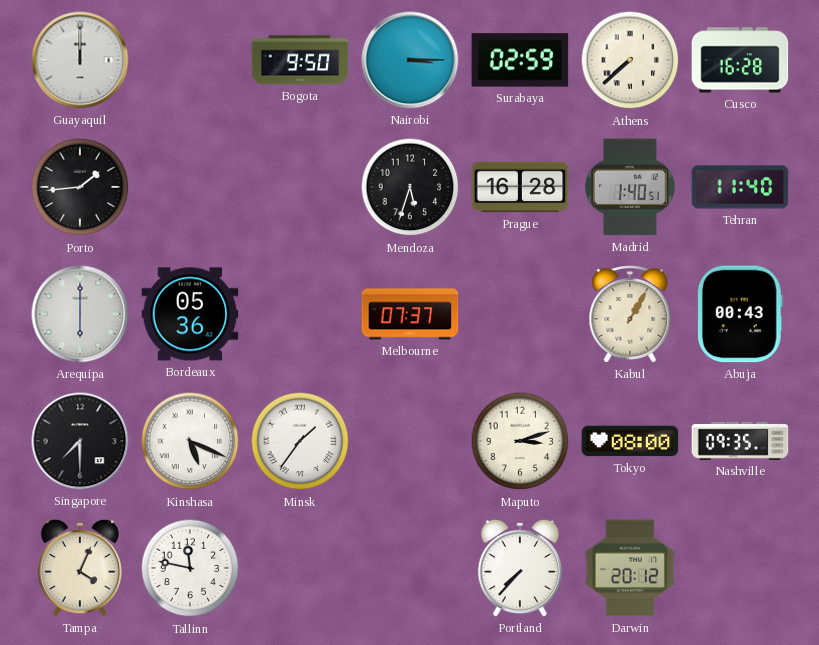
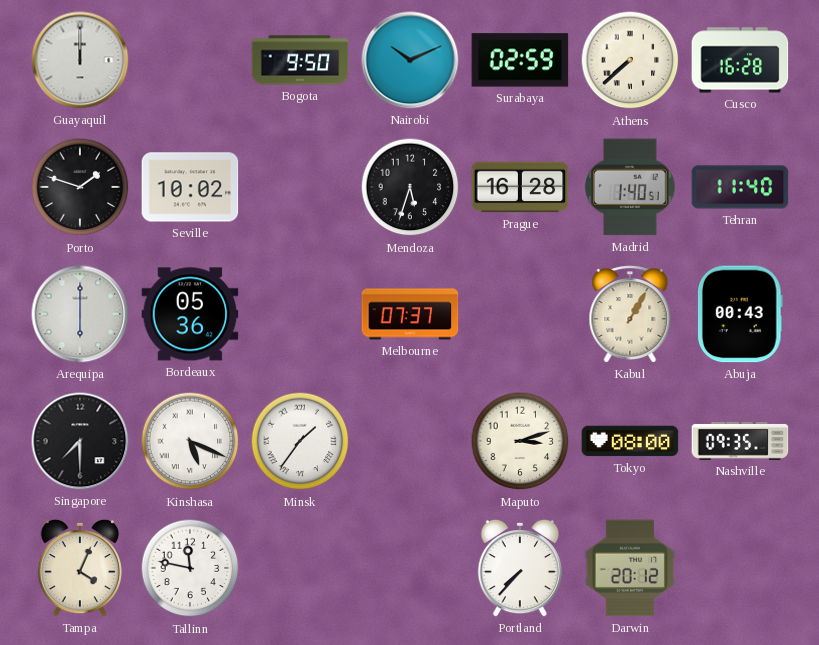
Nairobi: 3:15 -> 10:11
Porto: 1:44 -> 1:48
Seville: none -> 10:02
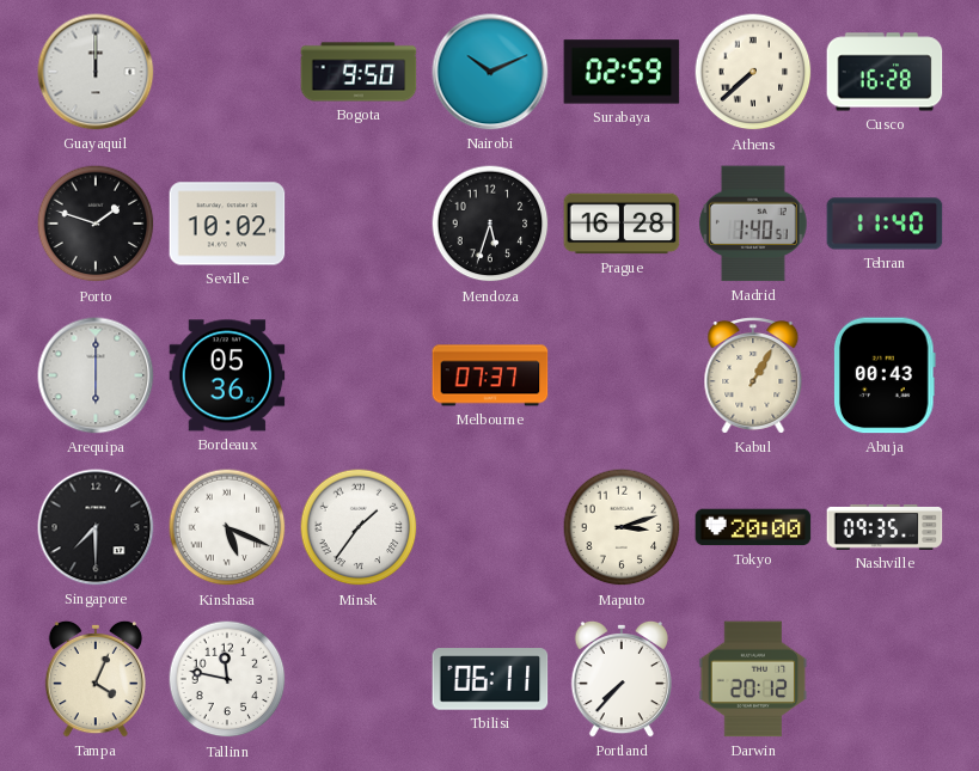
Tokyo: 08:00 -> 20:00
Tbilisi: none -> 06:11
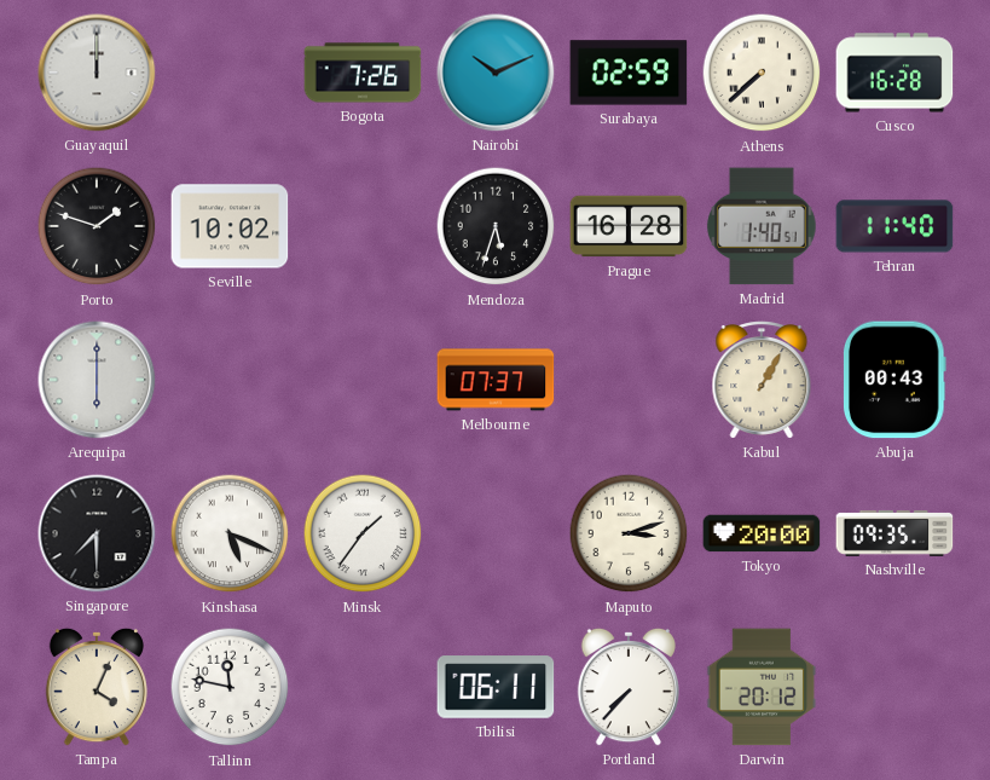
Bogota: 9:50 -> 7:26
Bordeaux: 05:36 -> none
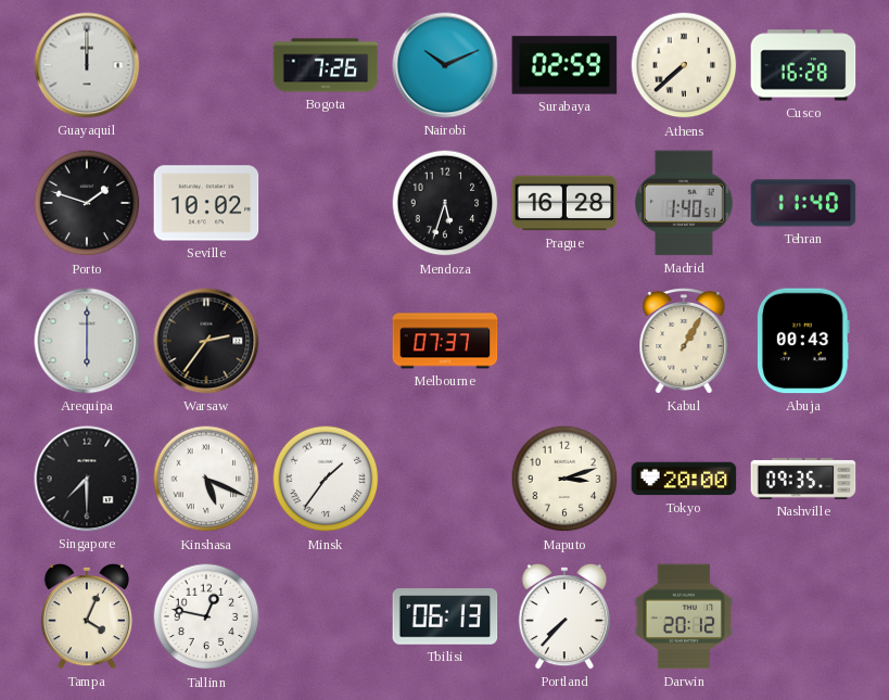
Warsaw: none -> 2:36
Tallinn: 11:47 -> 12:47
Tbilisi: 06:11 -> 06:13
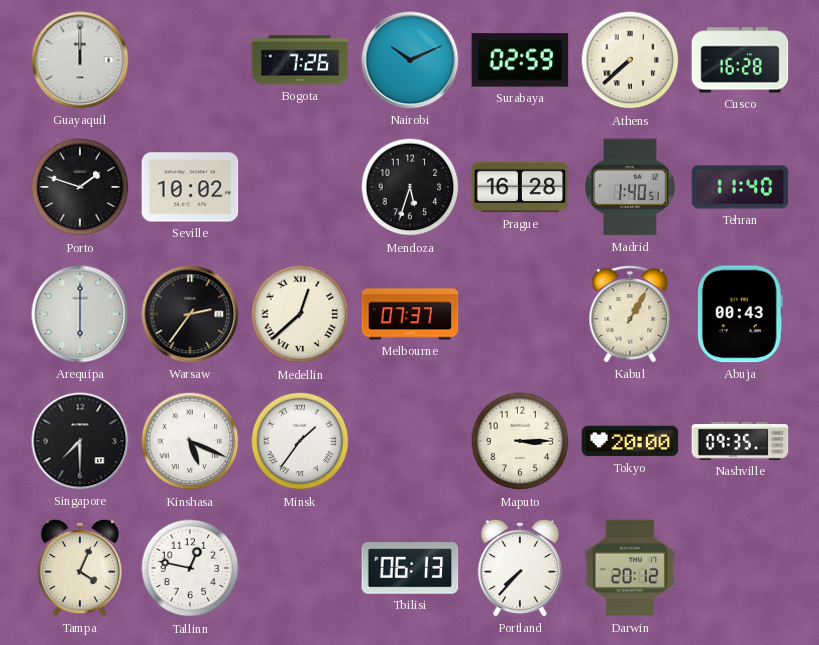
Medellin: none -> 12:38
Maputo: 3:12 -> 3:15
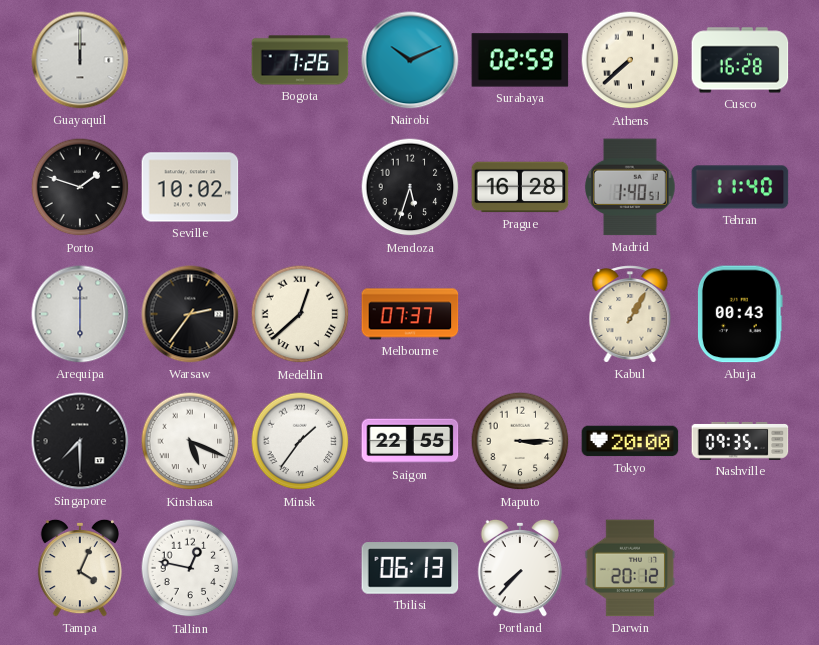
Saigon: none -> 22:55
